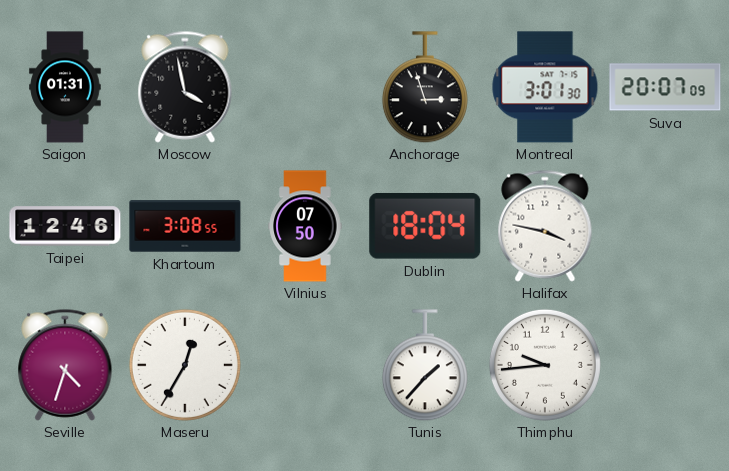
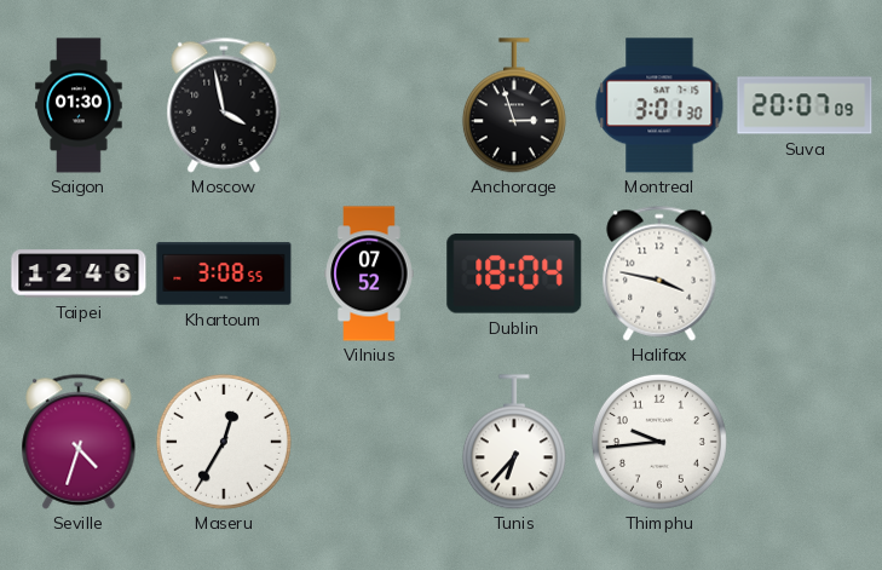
Saigon: 01:31 -> 01:30
Vilnius: 07:50 -> 07:52
Tunis: 1:37 -> 6:37
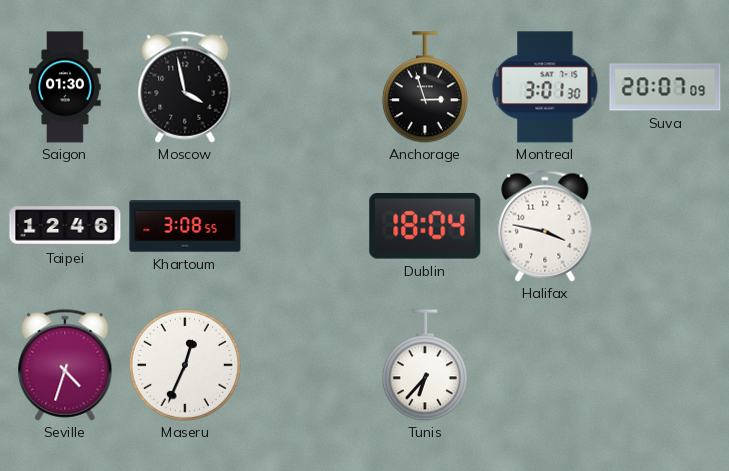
Vilnius: 07:52 -> none
Maseru: 12:35 -> 12:34
Thimphu: 9:44 -> none
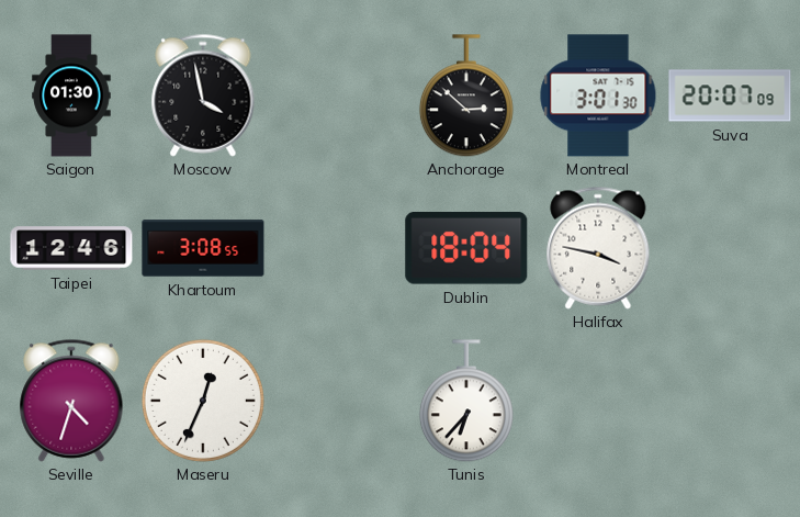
Anchorage: 2:57 -> 2:52
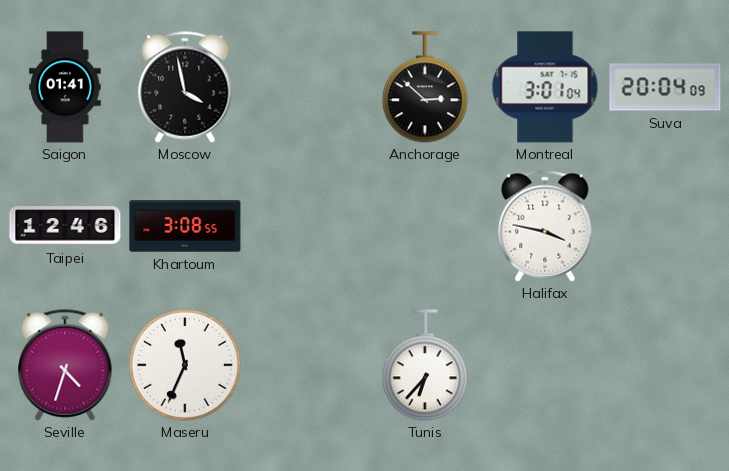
Saigon: 01:30 -> 01:41
Montreal: 3:01:30 -> 3:01:04
Suva: 20:07 -> 20:04
Dublin: 18:04 -> none
Maseru: 12:34 -> 11:34
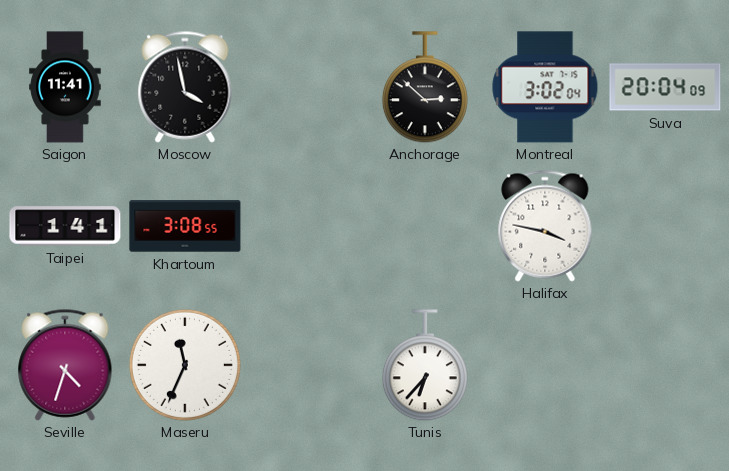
Saigon: 01:41 -> 11:41
Montreal: 3:01 -> 3:02
Taipei: 12:46 -> 1:41
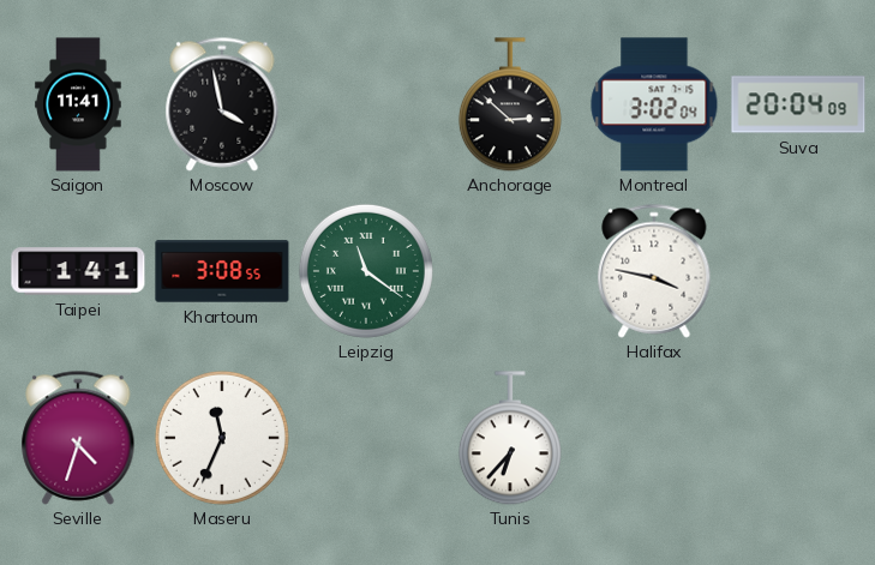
Leipzig: none -> 11:21
